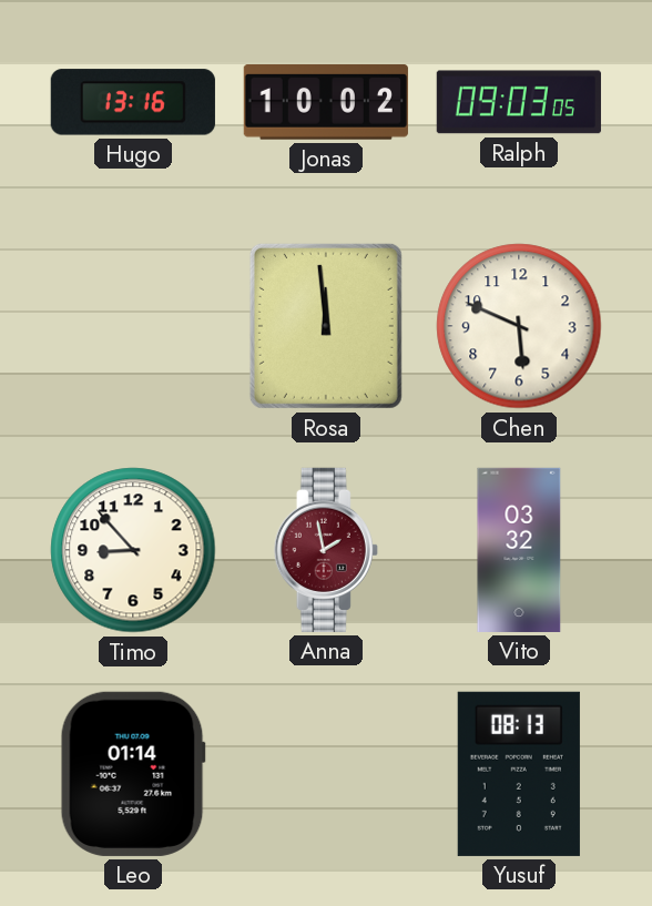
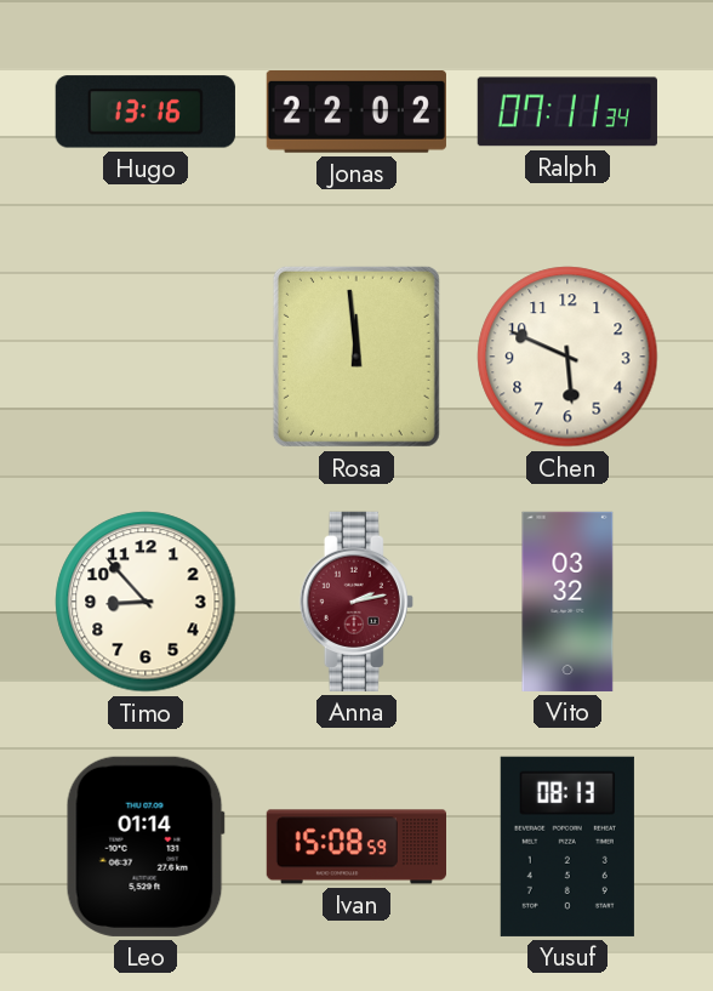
Jonas: 10:02 -> 22:02
Ralph: 09:03 -> 07:11
Anna: 1:58 -> 2:13
Ivan: none -> 15:08
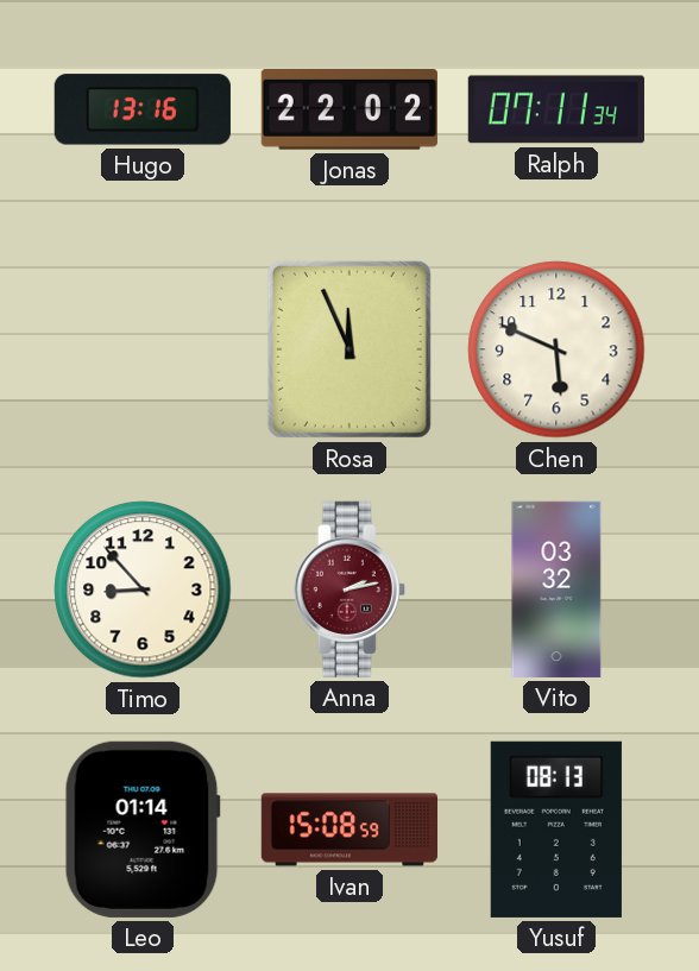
Rosa: 11:59 -> 11:56
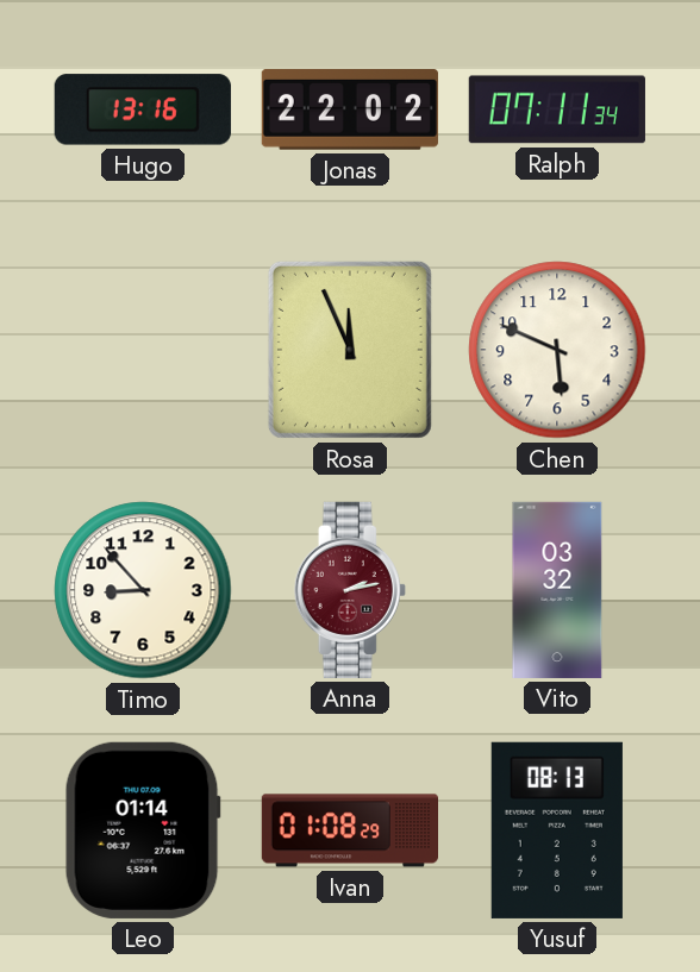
Ivan: 15:08 -> 01:08
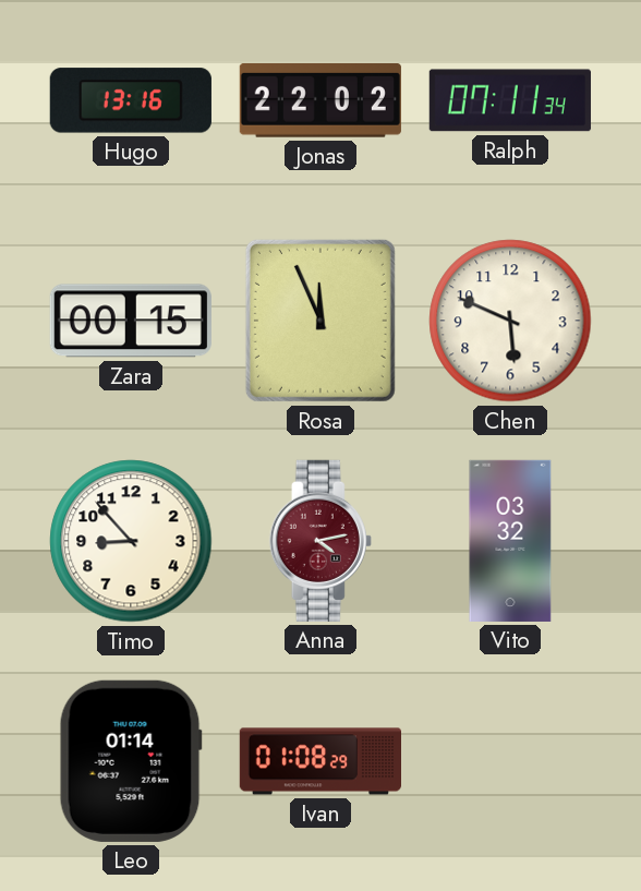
Zara: none -> 00:15
Anna: 2:13 -> 4:13
Yusuf: 08:13 -> none
